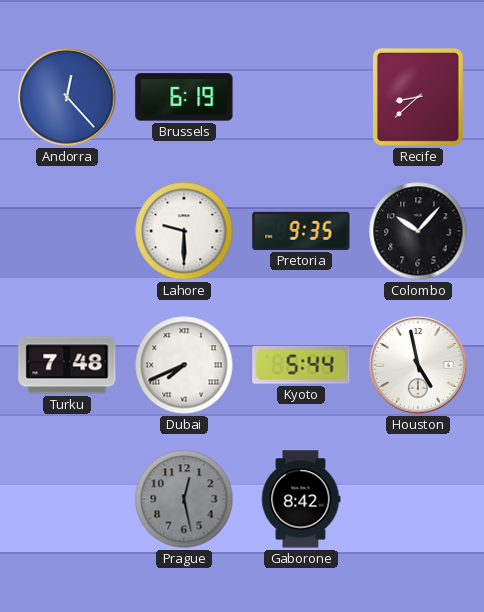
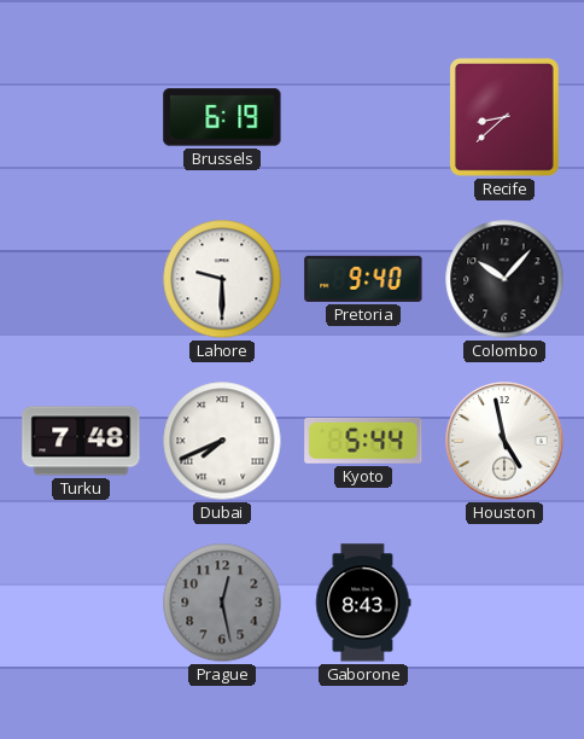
Andorra: 12:23 -> none
Pretoria: 9:35 -> 9:40
Gaborone: 8:42 -> 8:43
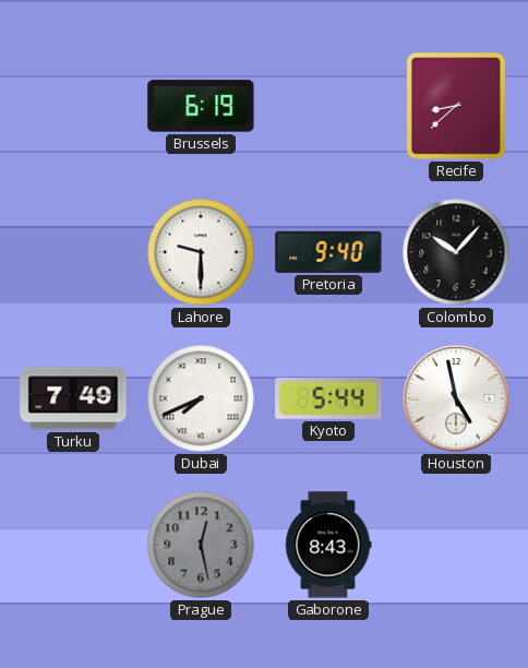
Turku: 7:48 -> 7:49
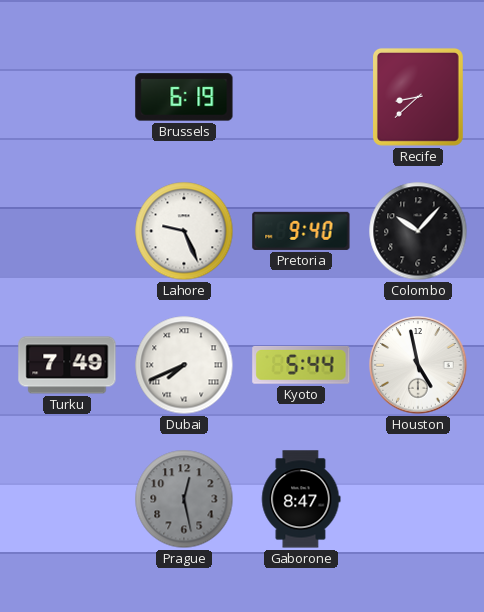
Lahore: 9:30 -> 9:26
Gaborone: 8:43 -> 8:47
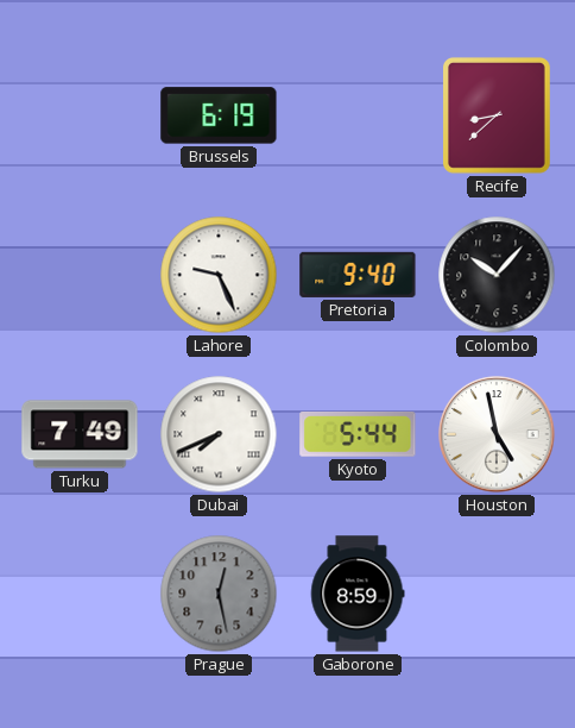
Gaborone: 8:47 -> 8:59
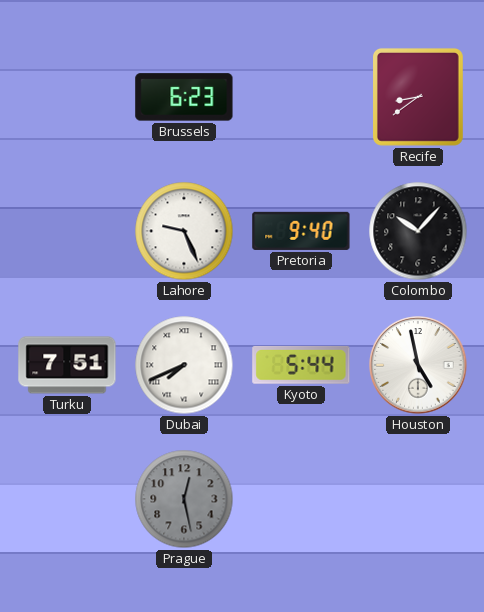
Brussels: 6:19 -> 6:23
Recife: 8:38 -> 8:39
Turku: 7:49 -> 7:51
Gaborone: 8:59 -> none
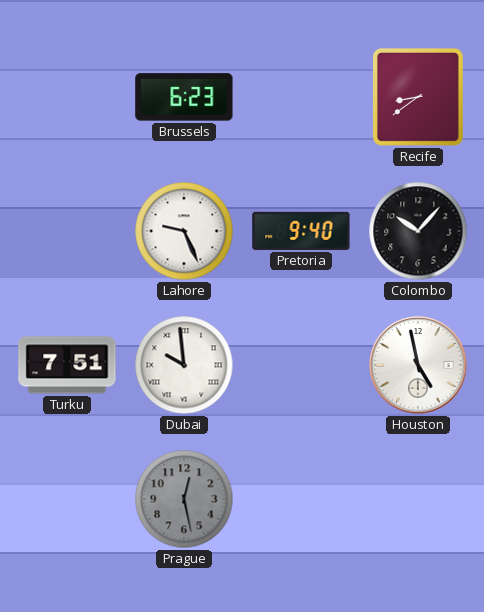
Dubai: 7:41 -> 9:59
Kyoto: 5:44 -> none
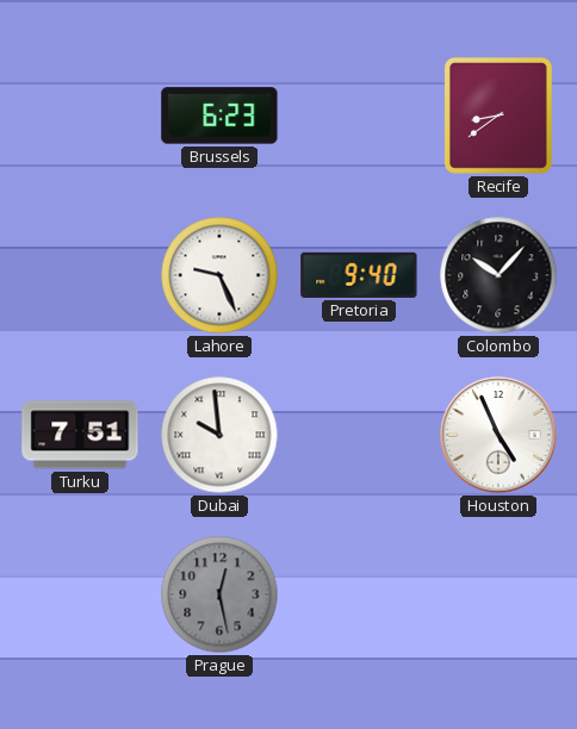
Houston: 4:58 -> 4:56
